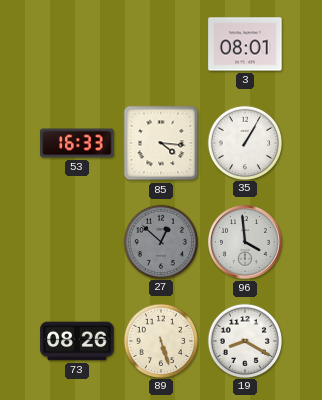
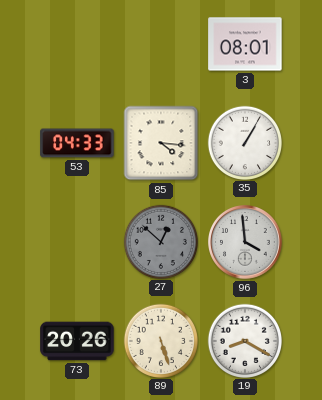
53: 16:33 -> 04:33
73: 08:26 -> 20:26
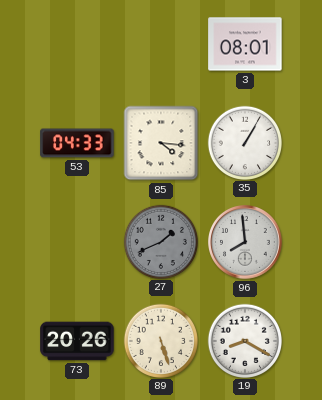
27: 12:52 -> 1:41
96: 3:59 -> 7:59
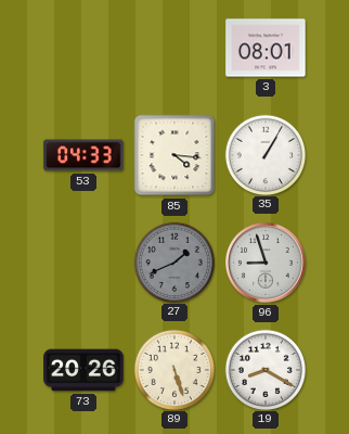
96: 7:59 -> 8:57
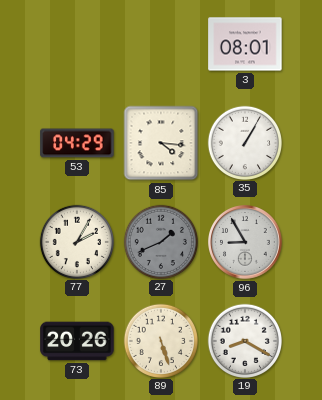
53: 04:33 -> 04:29
77: none -> 2:05
96: 8:57 -> 8:55
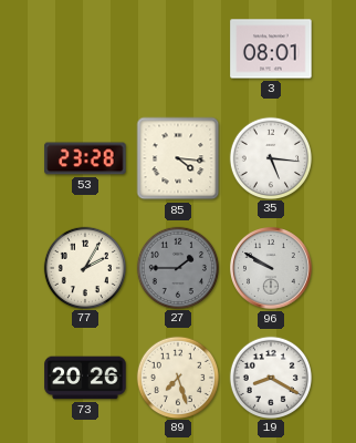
53: 04:29 -> 23:28
35: 1:05 -> 5:16
27: 1:41 -> 1:45
96: 8:55 -> 9:50
89: 5:27 -> 7:27
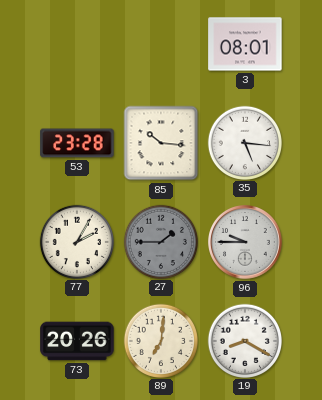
85: 4:16 -> 10:16
96: 9:50 -> 9:45
89: 7:27 -> 7:01
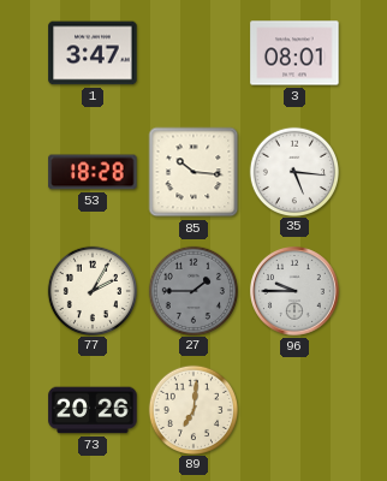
1: none -> 3:47
53: 23:28 -> 18:28
19: 8:20 -> none
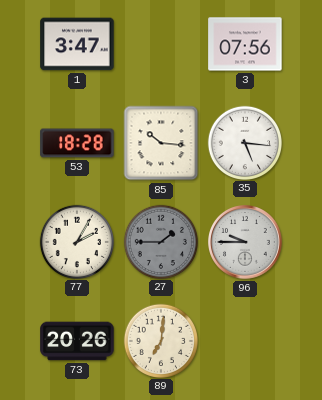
3: 08:01 -> 07:56
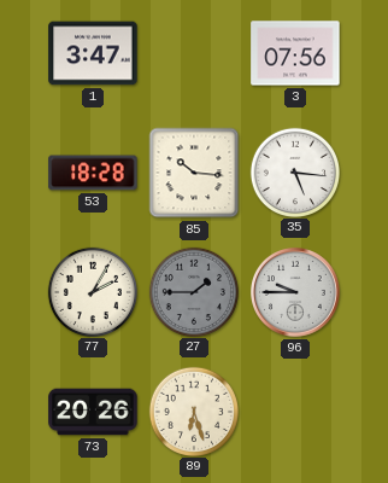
89: 7:01 -> 6:27
